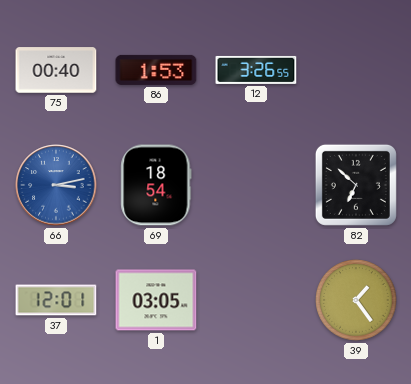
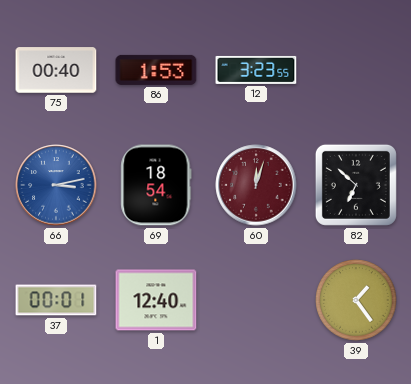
12: 3:26 -> 3:23
60: none -> 12:03
37: 12:01 -> 00:01
1: 03:05 -> 12:40
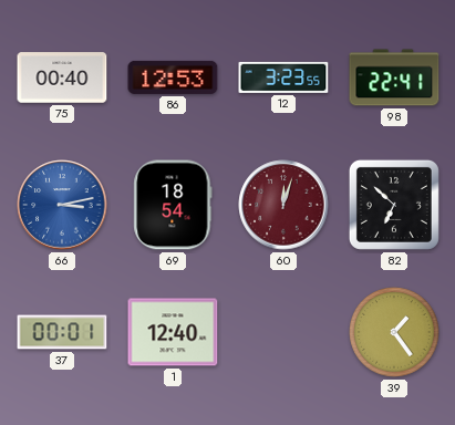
86: 1:53 -> 12:53
98: none -> 22:41
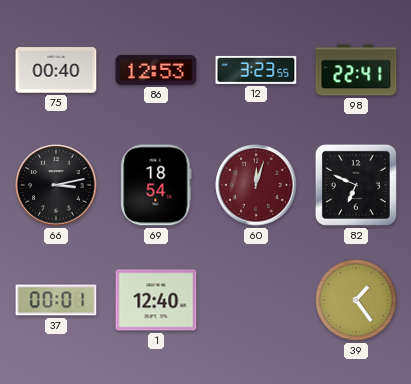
66 dial: blue -> black
82: 6:52 -> 6:49
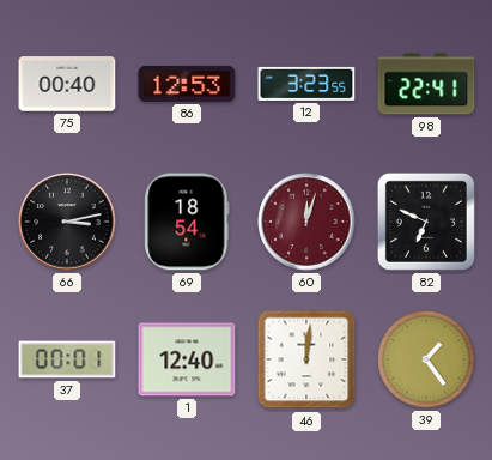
46: none -> 12:01
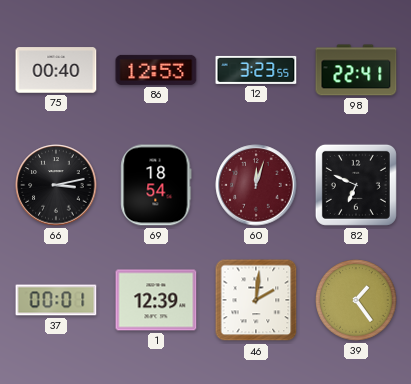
1: 12:40 -> 12:39
46: 12:01 -> 2:01
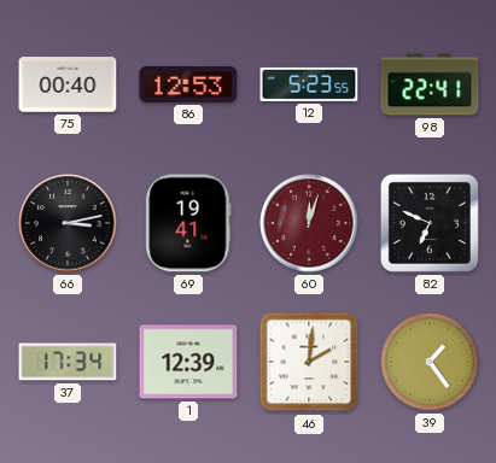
12: 3:23 -> 5:23
69: 18:54 -> 19:41
37: 00:01 -> 17:34
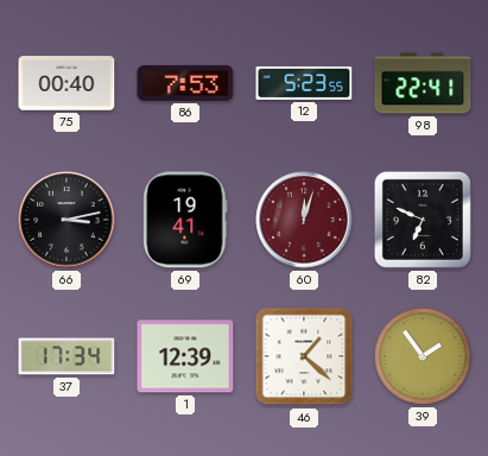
86: 12:53 -> 7:53
46: 2:01 -> 1:22
39: 1:24 -> 1:54
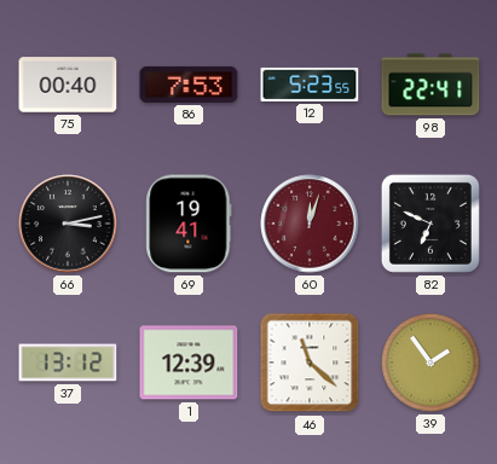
37: 17:34 -> 13:12
46: 1:22 -> 11:22
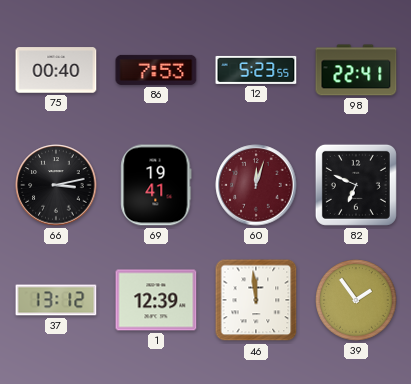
46: 11:22 -> 11:59
